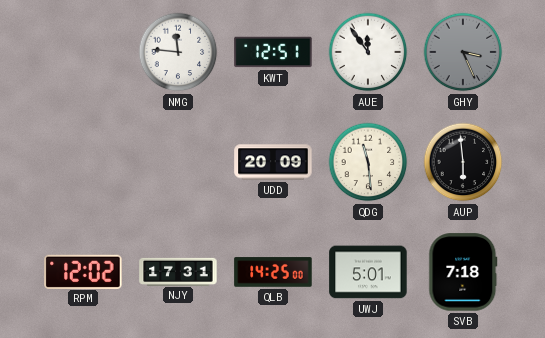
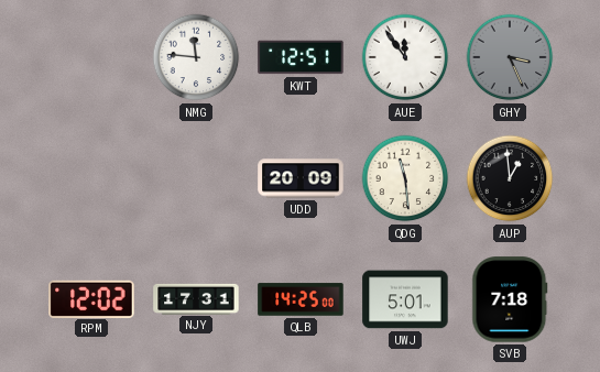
AUP: 5:59 -> 12:59
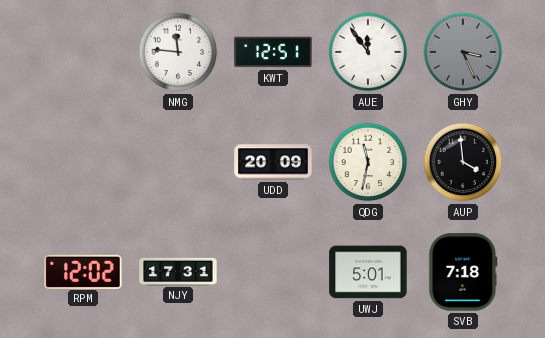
QDG: 11:29 -> 11:32
AUP: 12:59 -> 3:59
QLB: 14:25 -> none
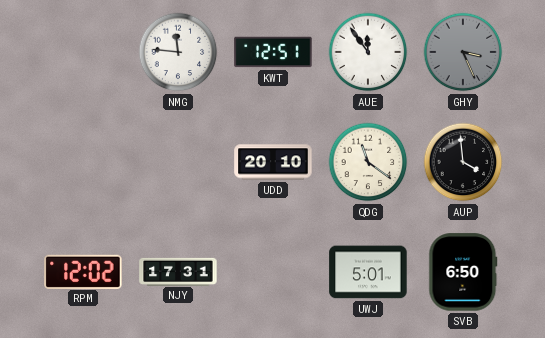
UDD: 20:09 -> 20:10
QDG: 11:32 -> 11:21
SVB: 7:18 -> 6:50
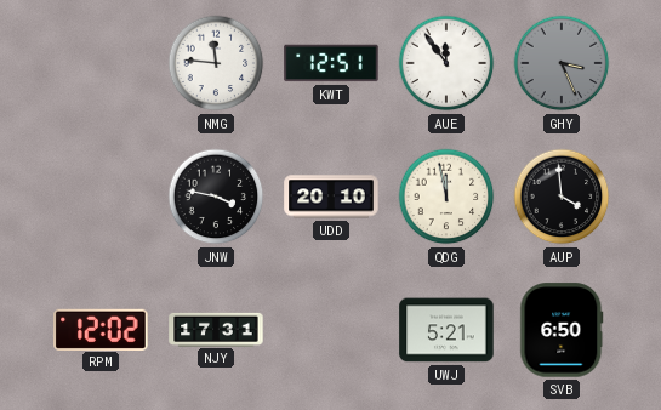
JNW: none -> 3:47
QDG: 11:21 -> 11:58
UWJ: 5:01 -> 5:21
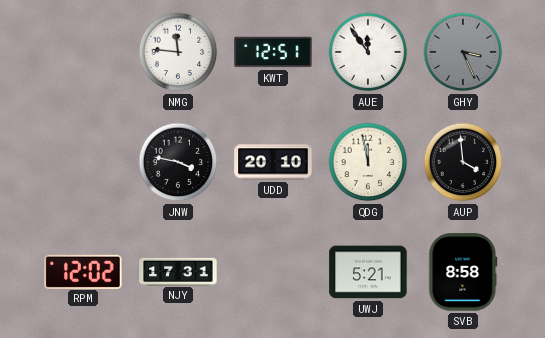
SVB: 6:50 -> 8:58
